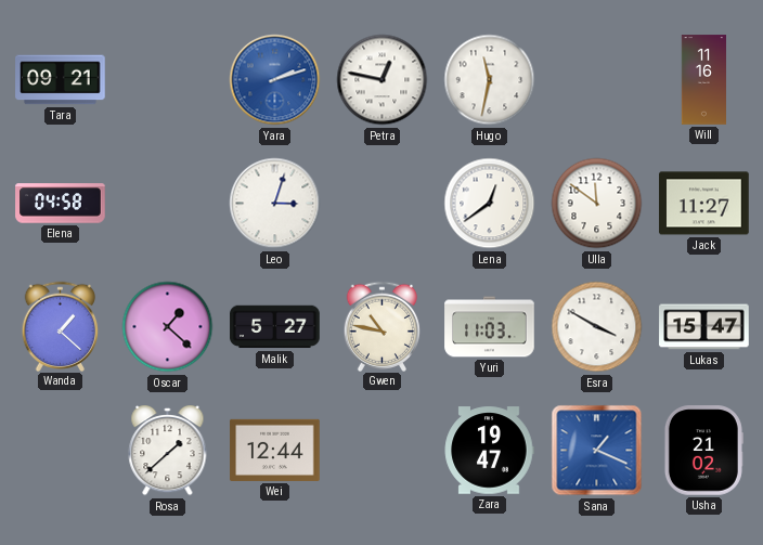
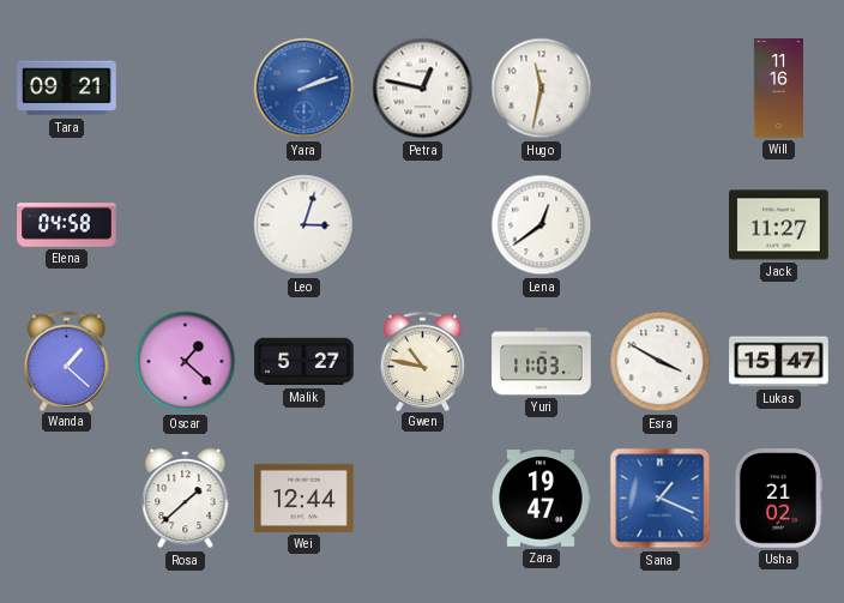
Ulla: 11:51 -> none
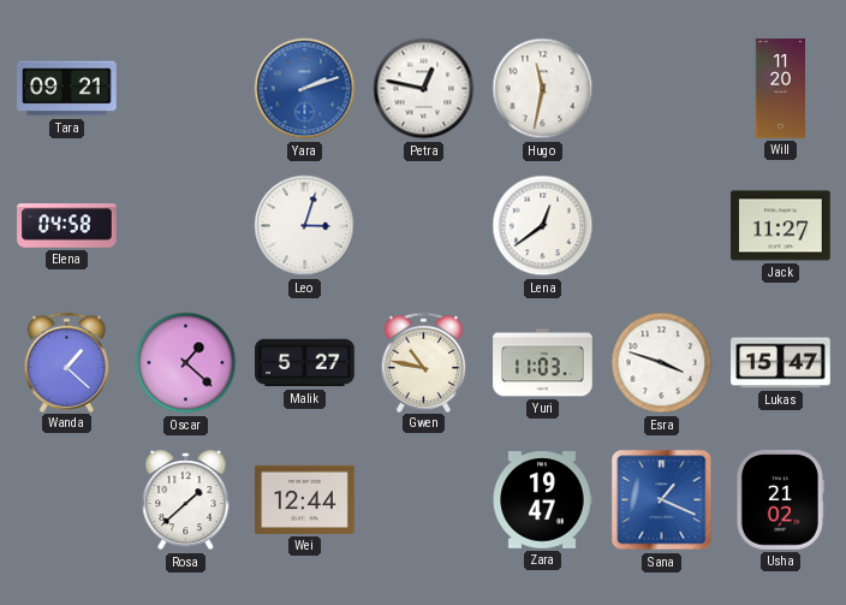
Will: 11:16 -> 11:20
Esra: 3:50 -> 3:48
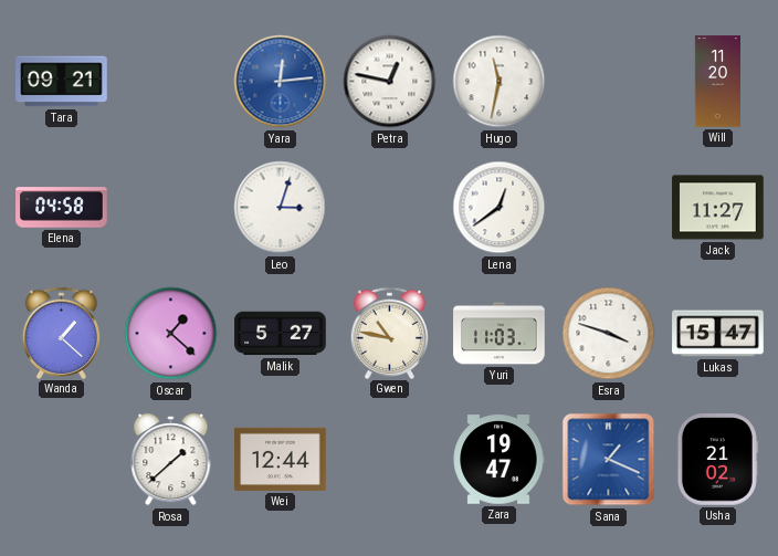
Yara: 2:12 -> 12:14
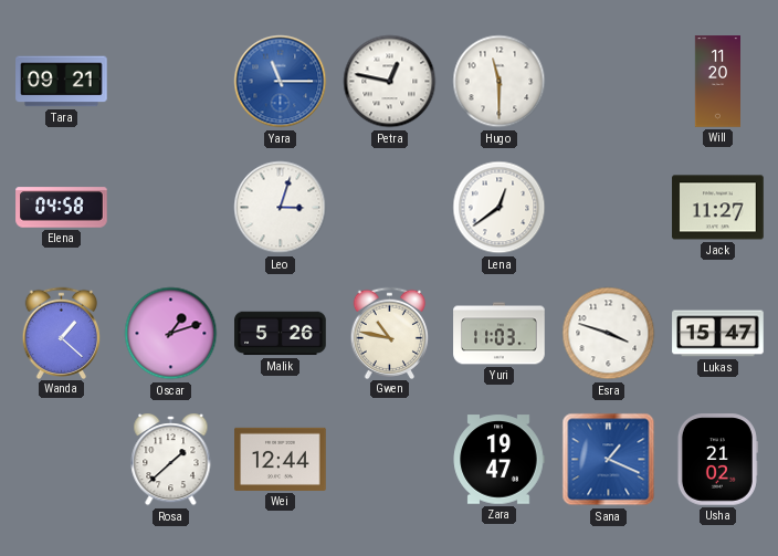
Yara: 12:14 -> 11:15
Hugo: 11:32 -> 11:30
Oscar: 1:22 -> 1:12
Malik: 5:27 -> 5:26
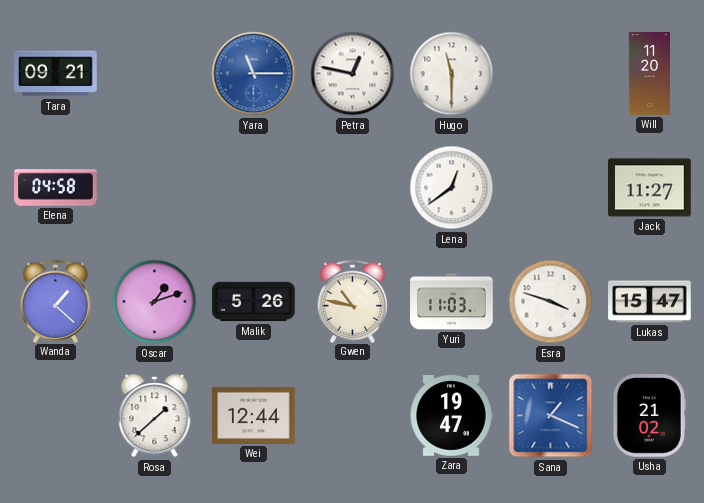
Leo: 3:03 -> none
